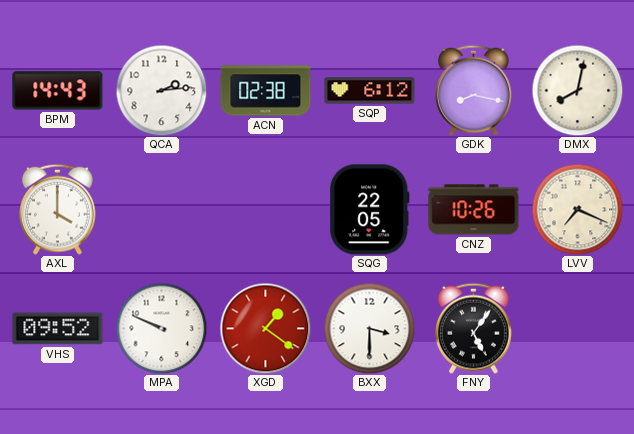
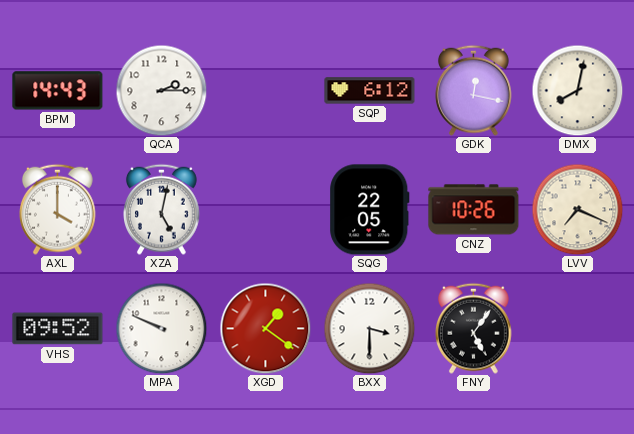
QCA: 2:14 -> 2:15
ACN: 02:38 -> none
GDK: 8:17 -> 12:17
XZA: none -> 5:02
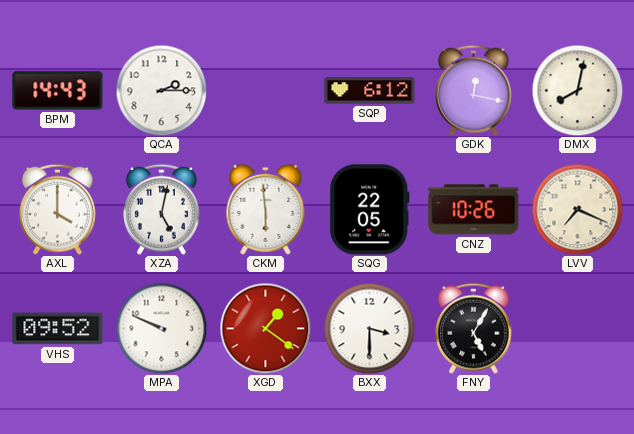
CKM: none -> 5:59
FNY: 5:06 -> 5:05
